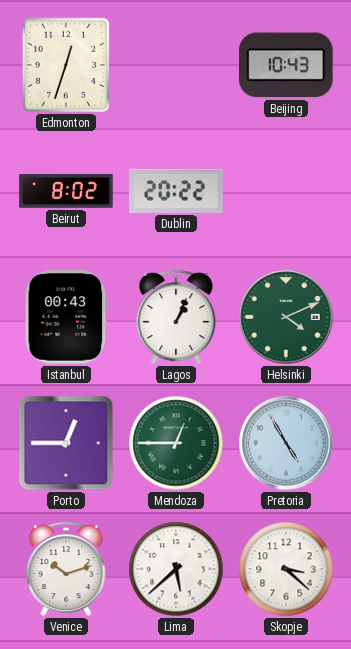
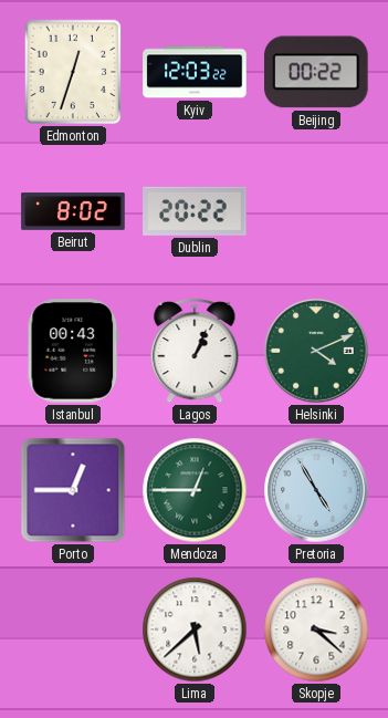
Kyiv: none -> 12:03
Beijing: 10:43 -> 00:22
Venice: 10:12 -> none
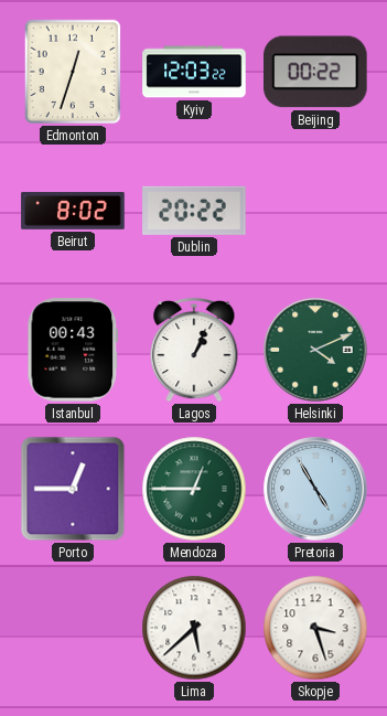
Skopje: 3:22 -> 3:27
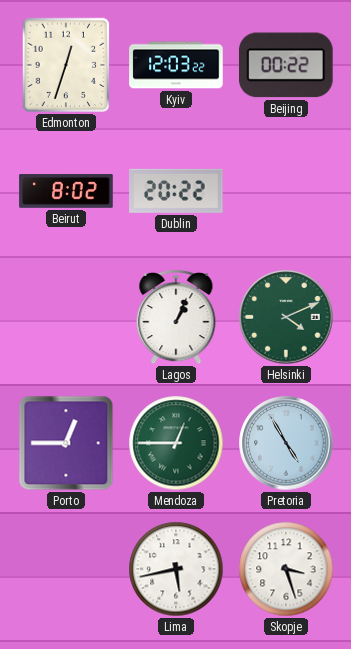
Istanbul: 00:43 -> none
Lima: 5:38 -> 5:43
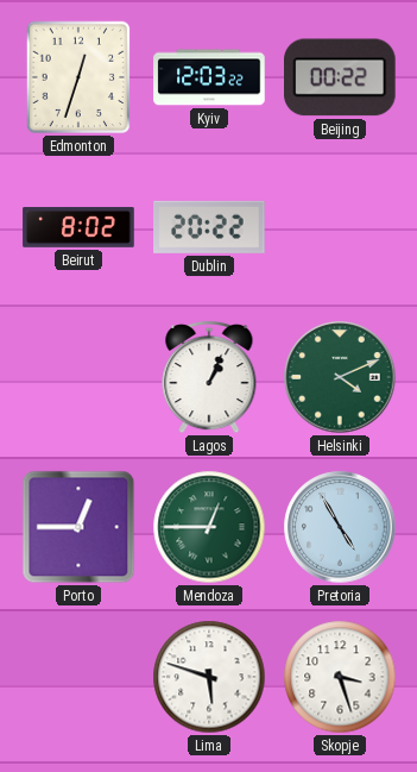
Lima: 5:43 -> 5:48
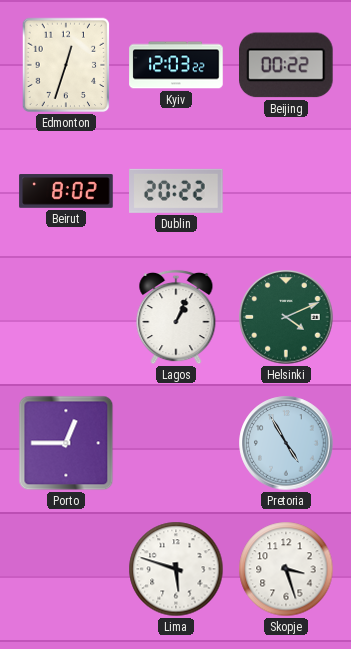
Mendoza: 12:45 -> none
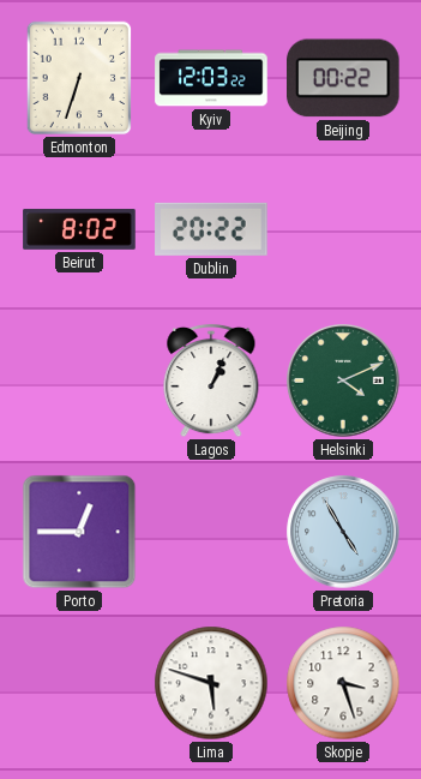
Edmonton: 12:33 -> 6:33
